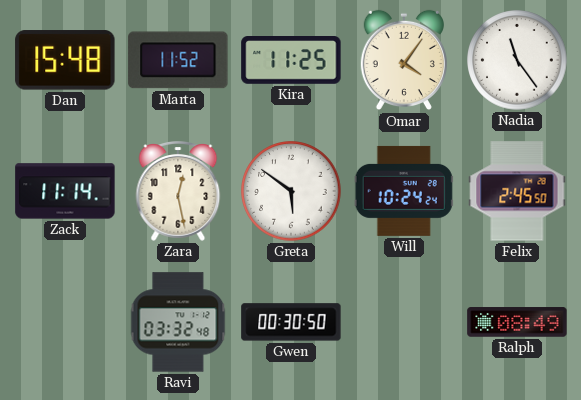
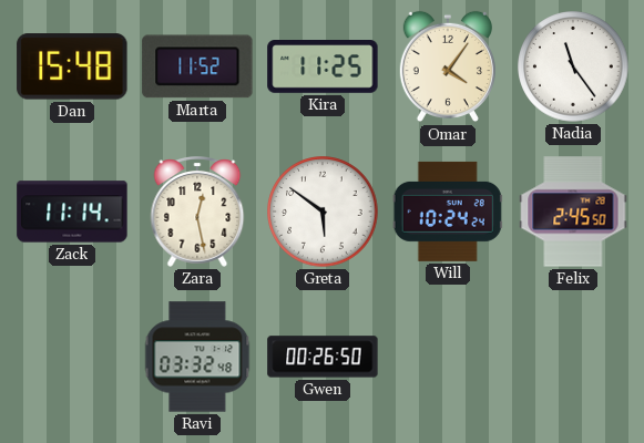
Gwen: 00:30 -> 00:26
Ralph: 08:49 -> none
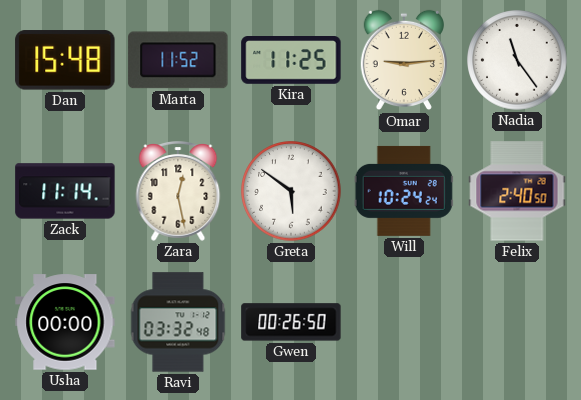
Omar: 4:06 -> 9:14
Felix: 2:45 -> 2:40
Usha: none -> 00:00
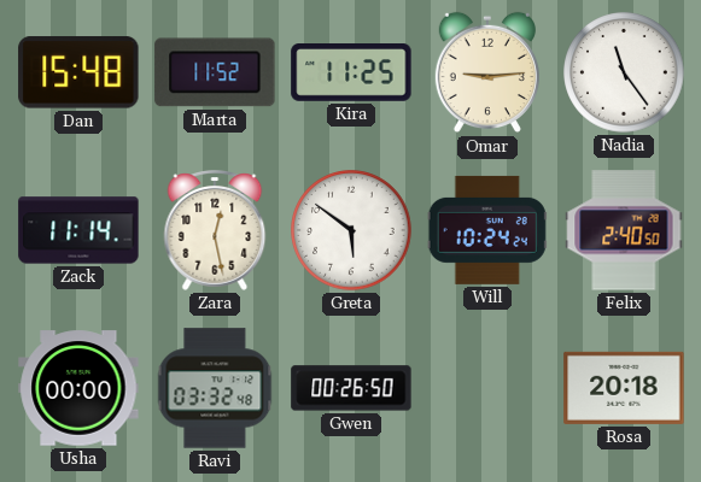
Rosa: none -> 20:18
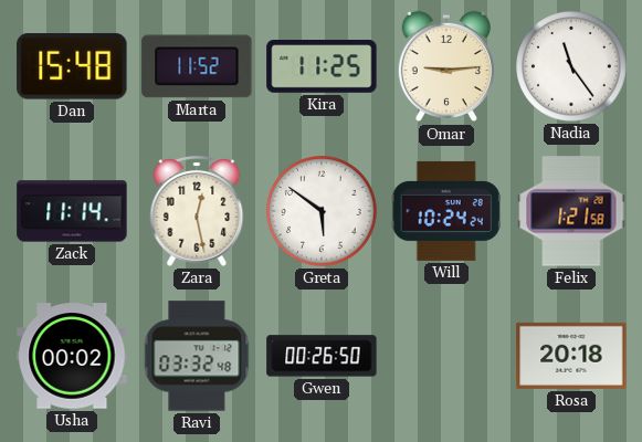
Felix: 2:40 -> 1:21
Usha: 00:00 -> 00:02
